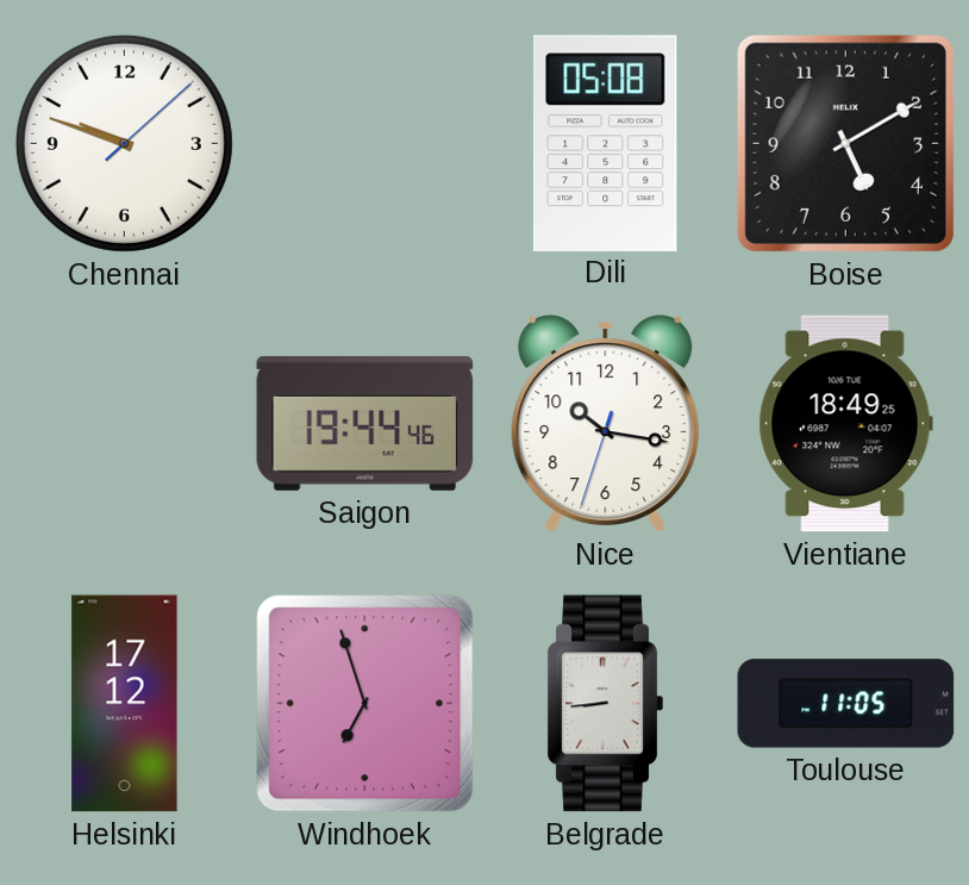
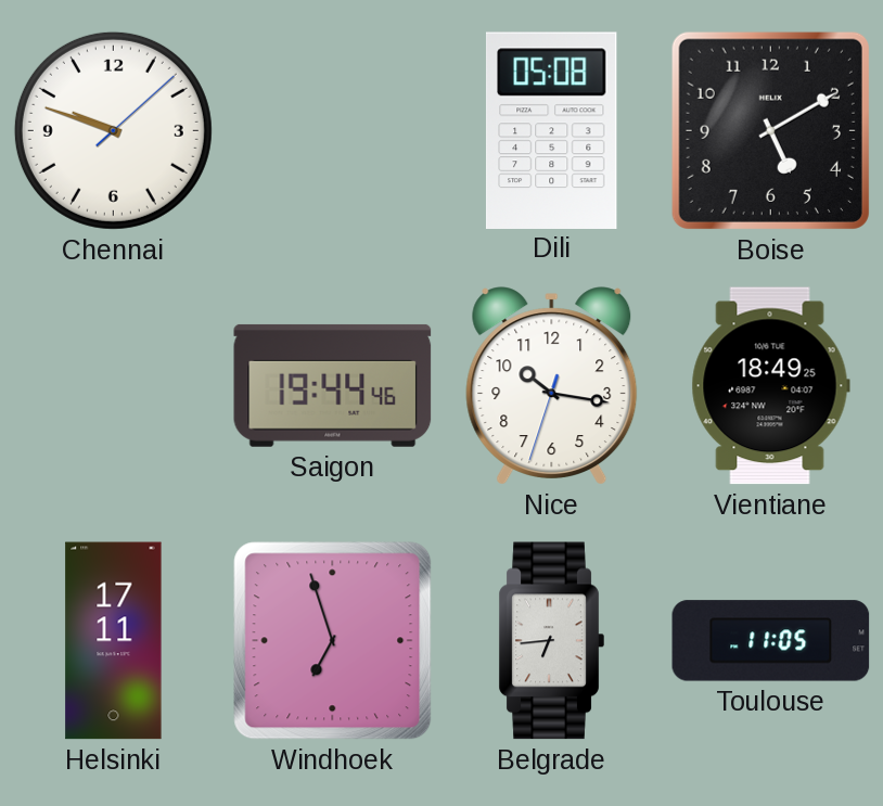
Helsinki: 17:12 -> 17:11
Belgrade: 8:44 -> 6:44
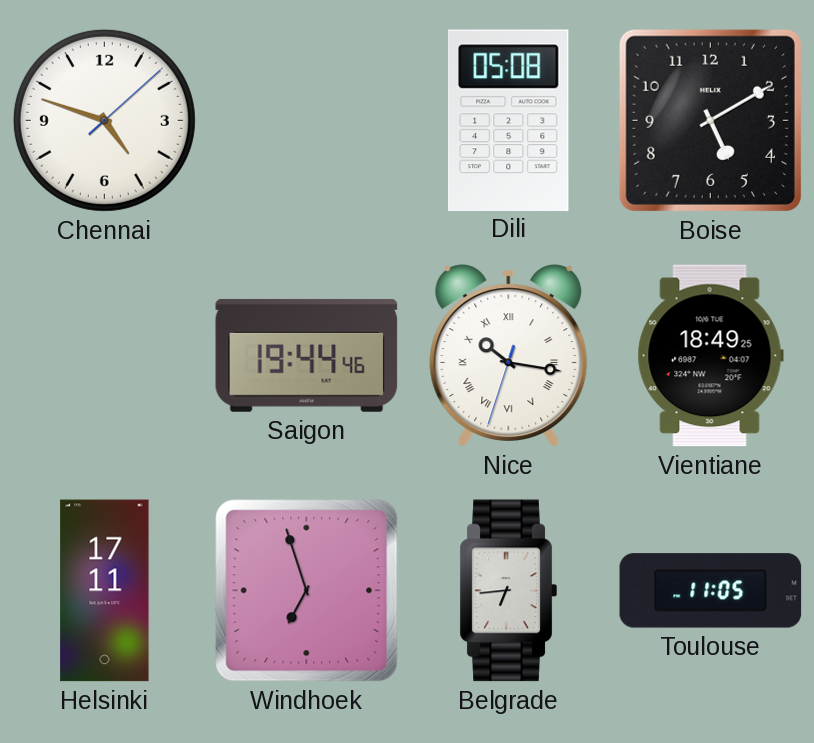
Chennai: 9:48 -> 4:48
Nice numerals: Arabic -> Roman
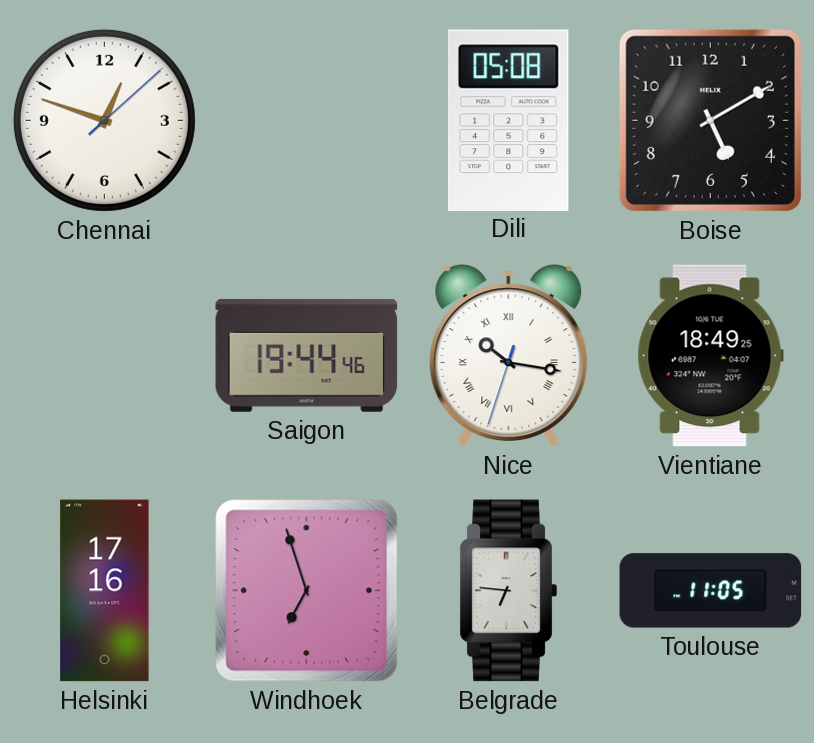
Chennai: 4:48 -> 12:48
Helsinki: 17:11 -> 17:16
Belgrade: 6:44 -> 6:46
